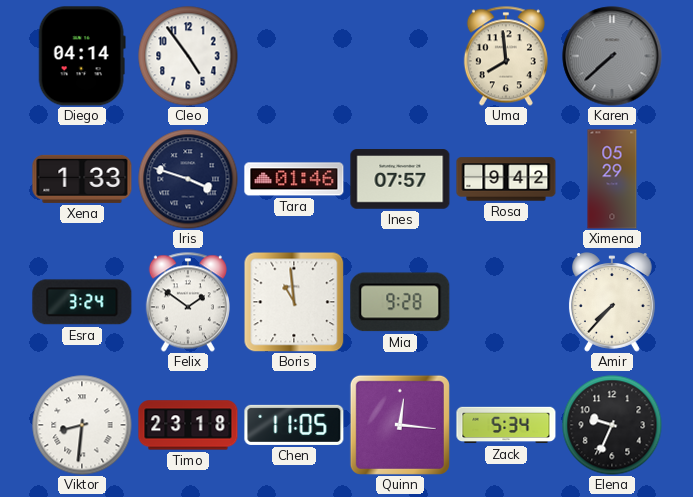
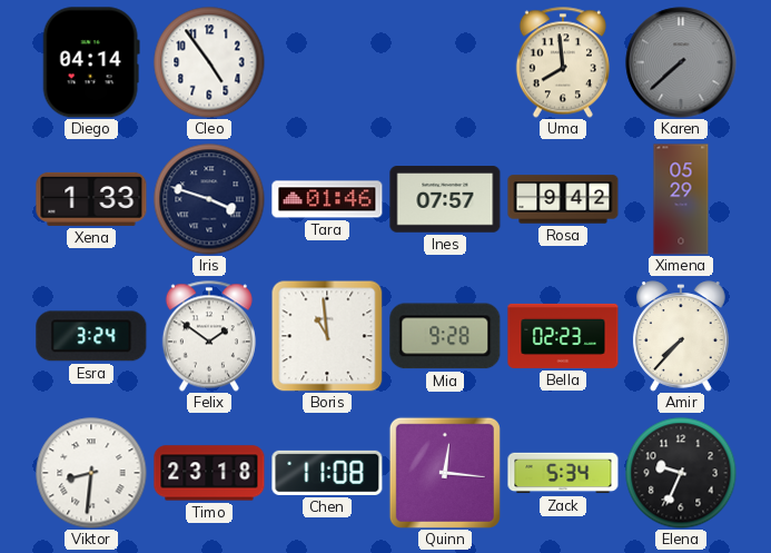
Bella: none -> 02:23
Chen: 11:05 -> 11:08
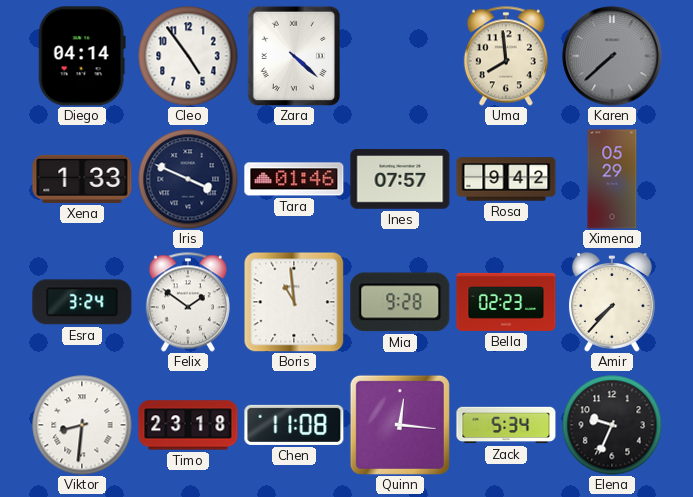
Zara: none -> 4:22
Iris: 3:48 -> 3:49
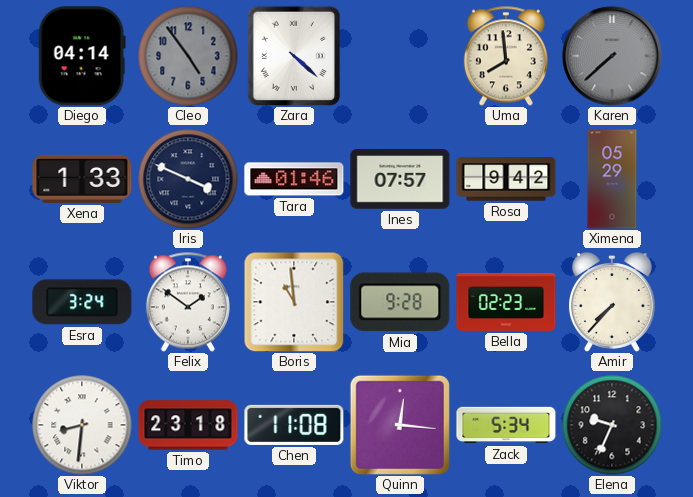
Cleo dial: white -> grey
